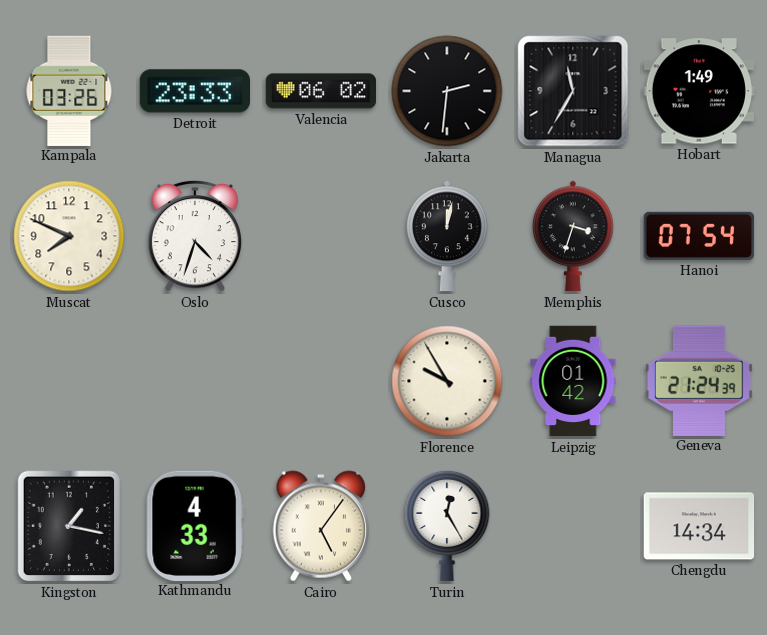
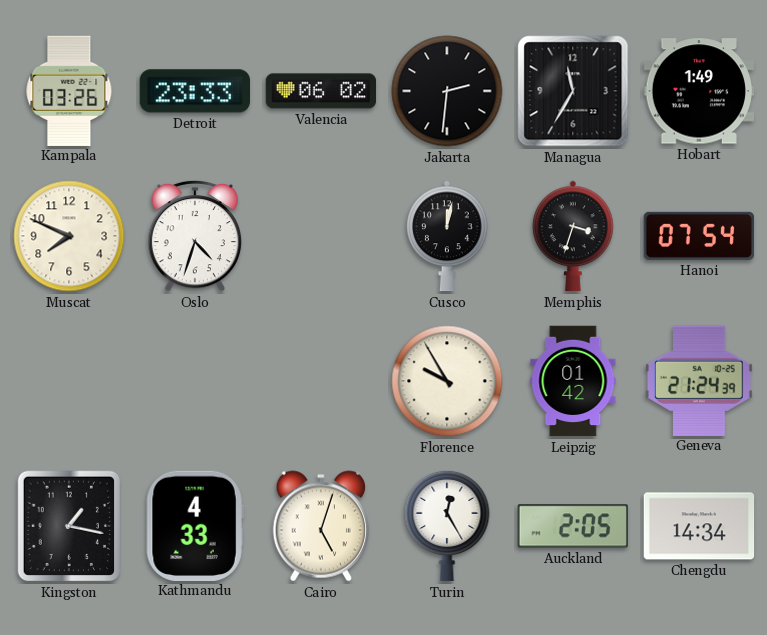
Cairo: 5:06 -> 5:03
Auckland: none -> 2:05
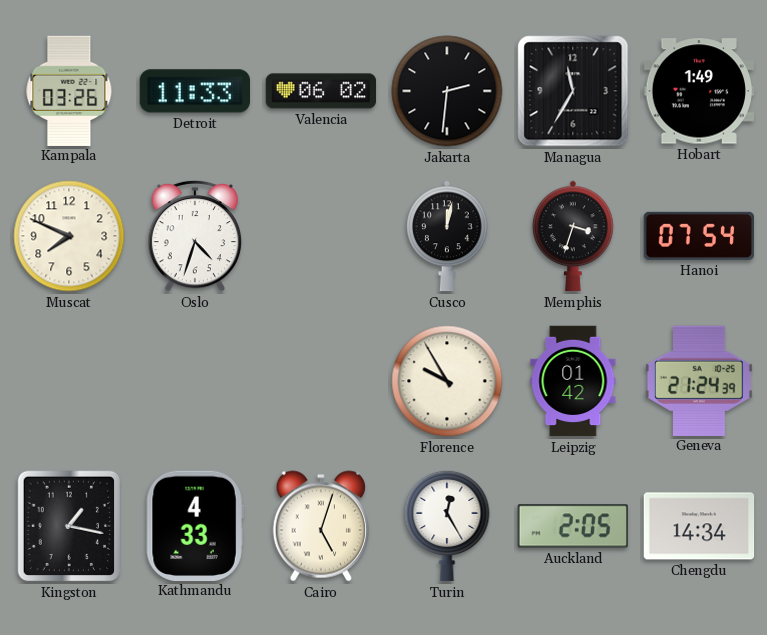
Detroit: 23:33 -> 11:33
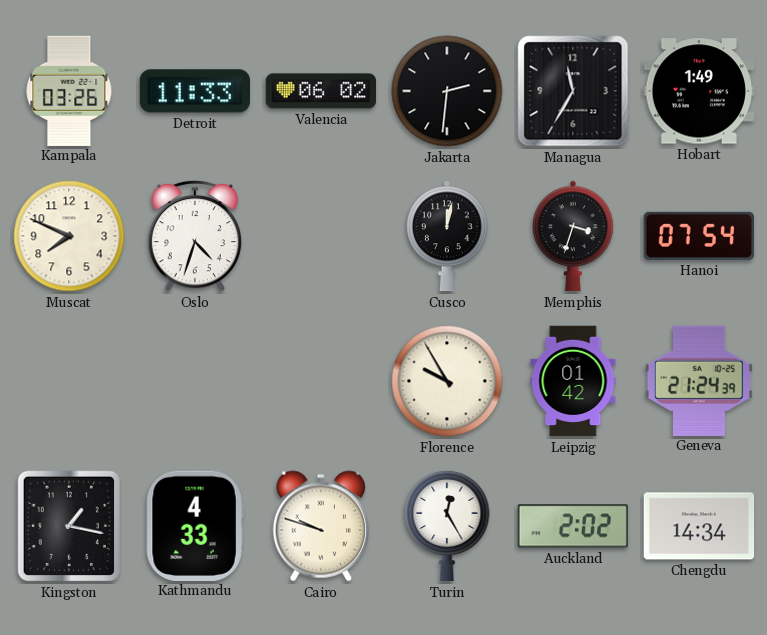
Cairo: 5:03 -> 9:48
Auckland: 2:05 -> 2:02
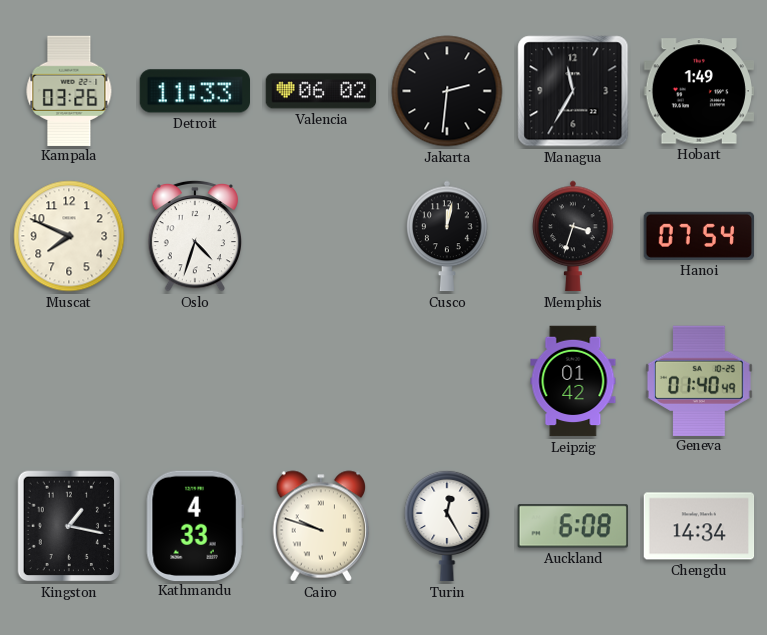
Florence: 9:55 -> none
Geneva: 21:24 -> 01:40
Auckland: 2:02 -> 6:08
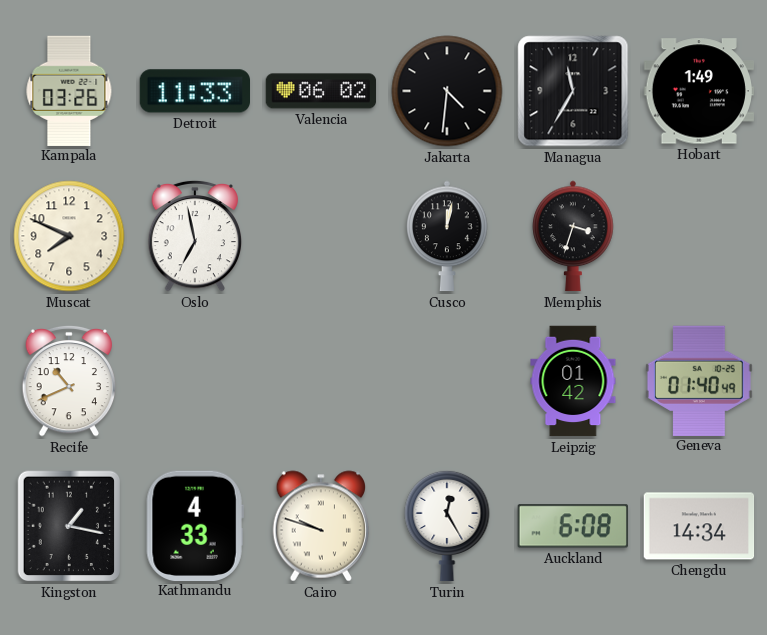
Jakarta: 2:31 -> 4:31
Oslo: 4:33 -> 6:58
Hanoi: 07:54 -> none
Recife: none -> 10:41
